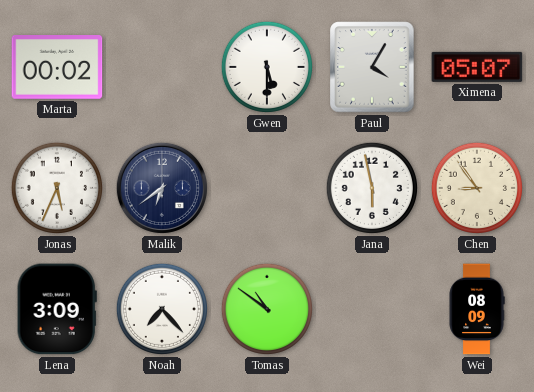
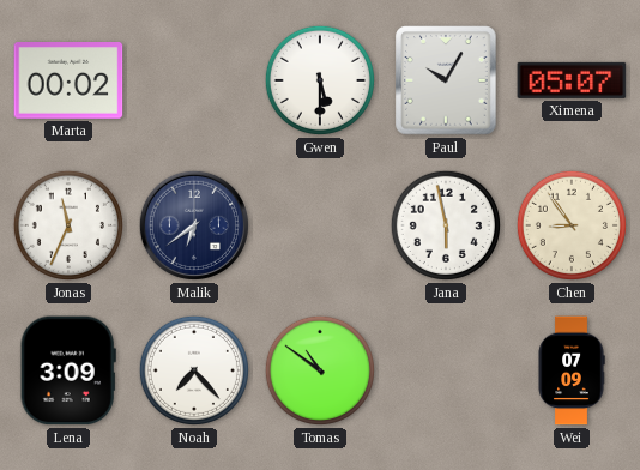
Paul: 4:05 -> 10:05
Jonas: 5:34 -> 11:34
Wei: 08:09 -> 07:09
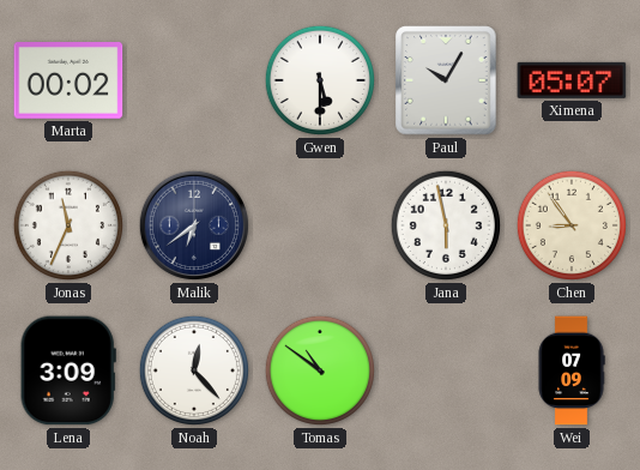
Noah: 7:23 -> 12:23
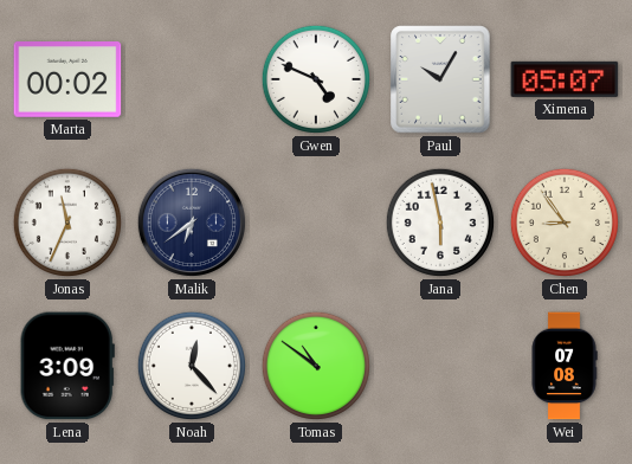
Gwen: 5:30 -> 4:49
Wei: 07:09 -> 07:08
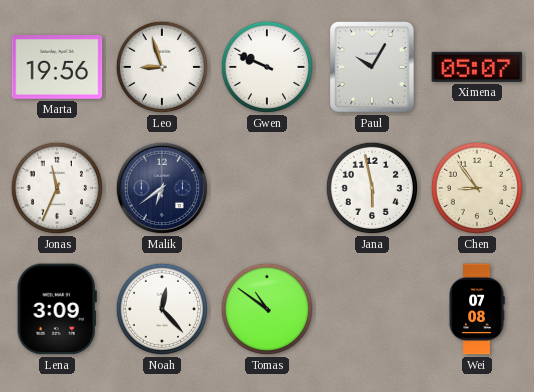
Marta: 00:02 -> 19:56
Leo: none -> 8:57
Gwen: 4:49 -> 9:49
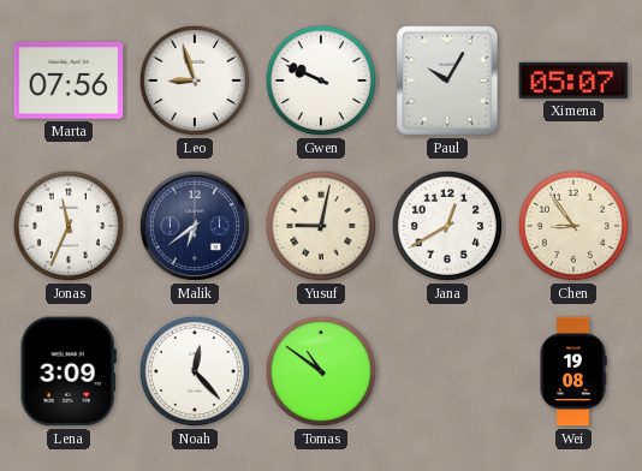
Marta: 19:56 -> 07:56
Yusuf: none -> 9:02
Jana: 5:58 -> 12:40
Wei: 07:08 -> 19:08
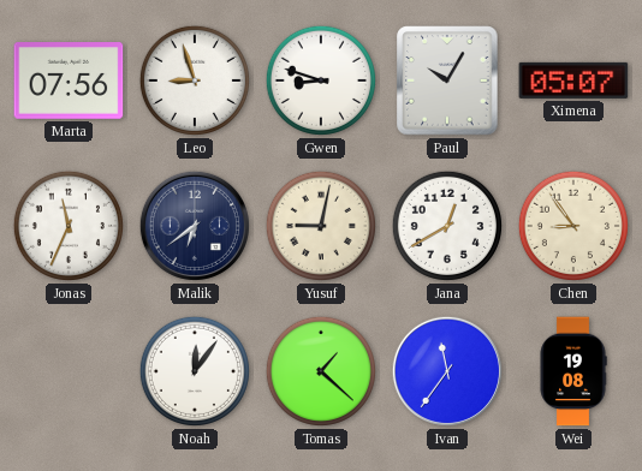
Gwen: 9:49 -> 8:48
Lena: 3:09 -> none
Noah: 12:23 -> 12:06
Tomas: 10:51 -> 1:22
Ivan: none -> 11:36
